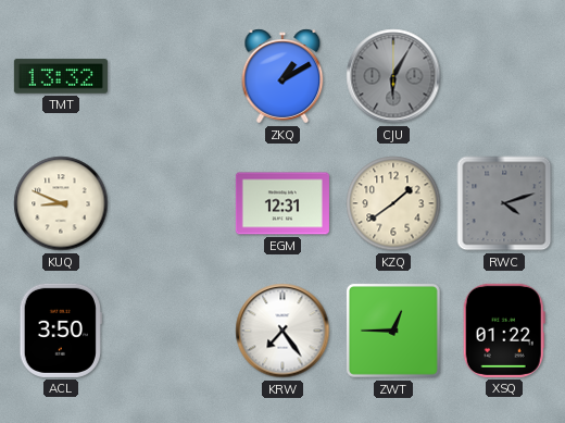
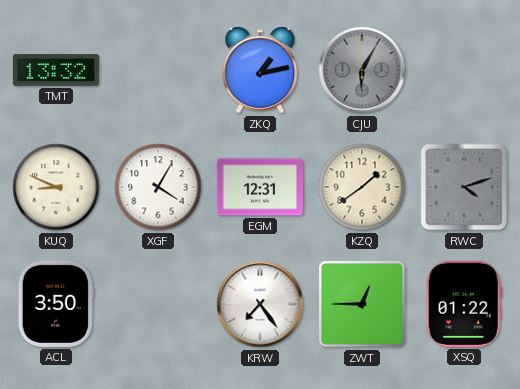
ZKQ: 1:10 -> 1:13
XGF: none -> 4:05
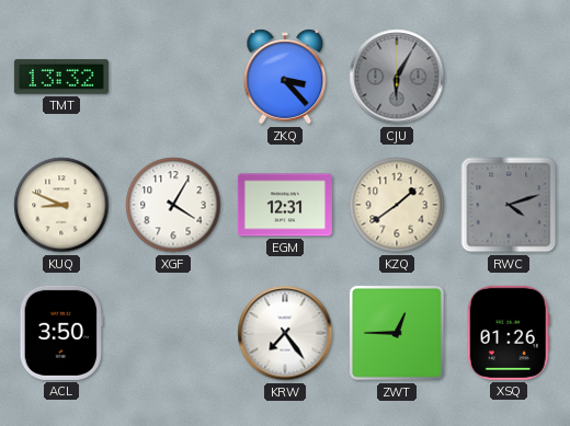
ZKQ: 1:13 -> 3:23
XSQ: 01:22 -> 01:26
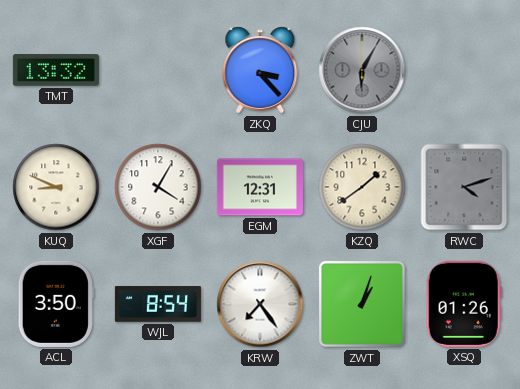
WJL: none -> 8:54
ZWT: 12:45 -> 1:03
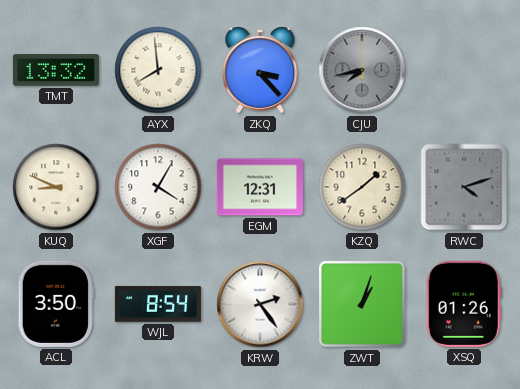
AYX: none -> 7:59
CJU: 6:05 -> 7:43
KRW: 7:24 -> 2:24
